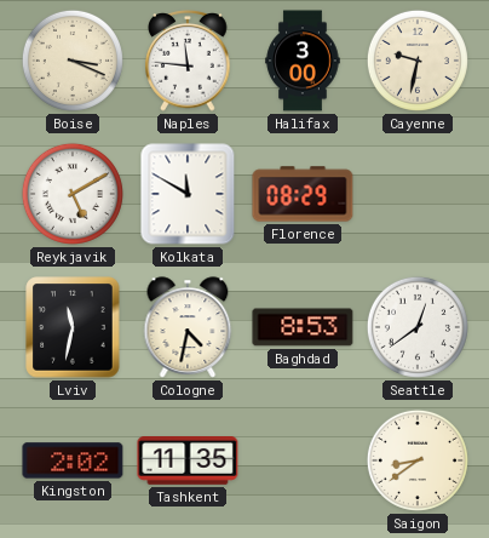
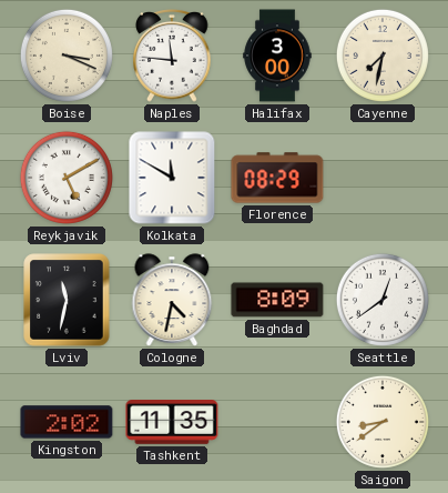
Cayenne: 9:32 -> 7:32
Baghdad: 8:53 -> 8:09
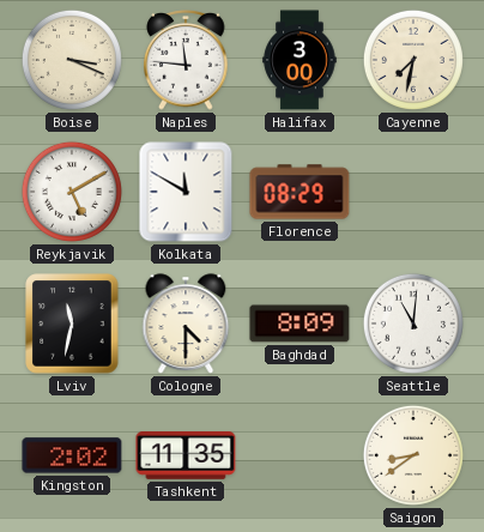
Cologne: 4:32 -> 4:30
Seattle: 12:39 -> 11:01
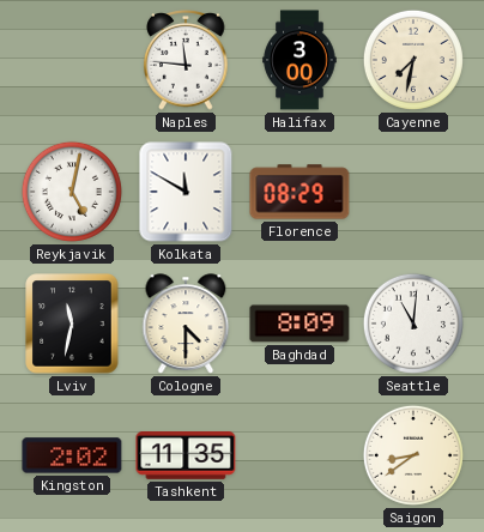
Boise: 3:19 -> none
Reykjavik: 5:10 -> 5:02
